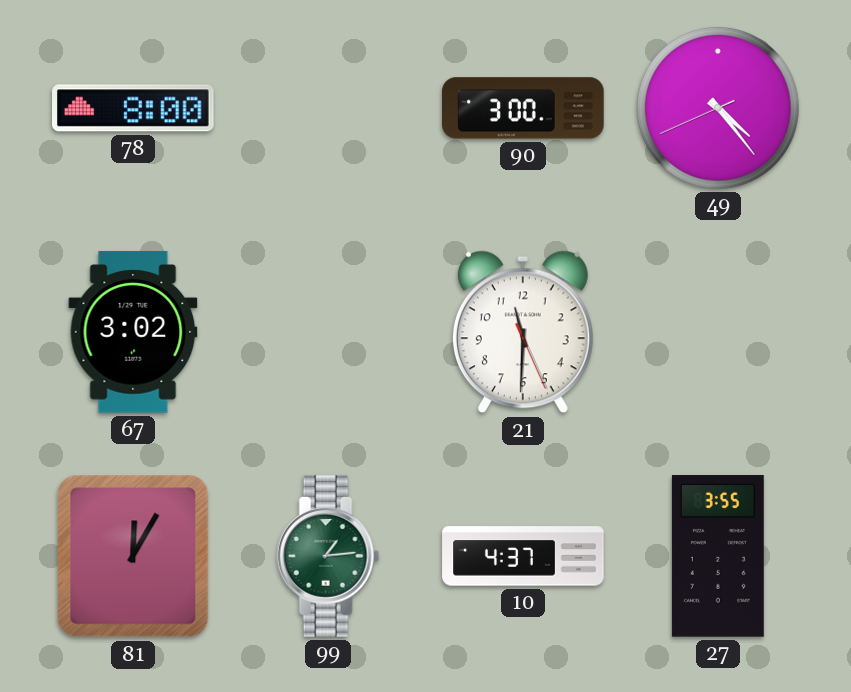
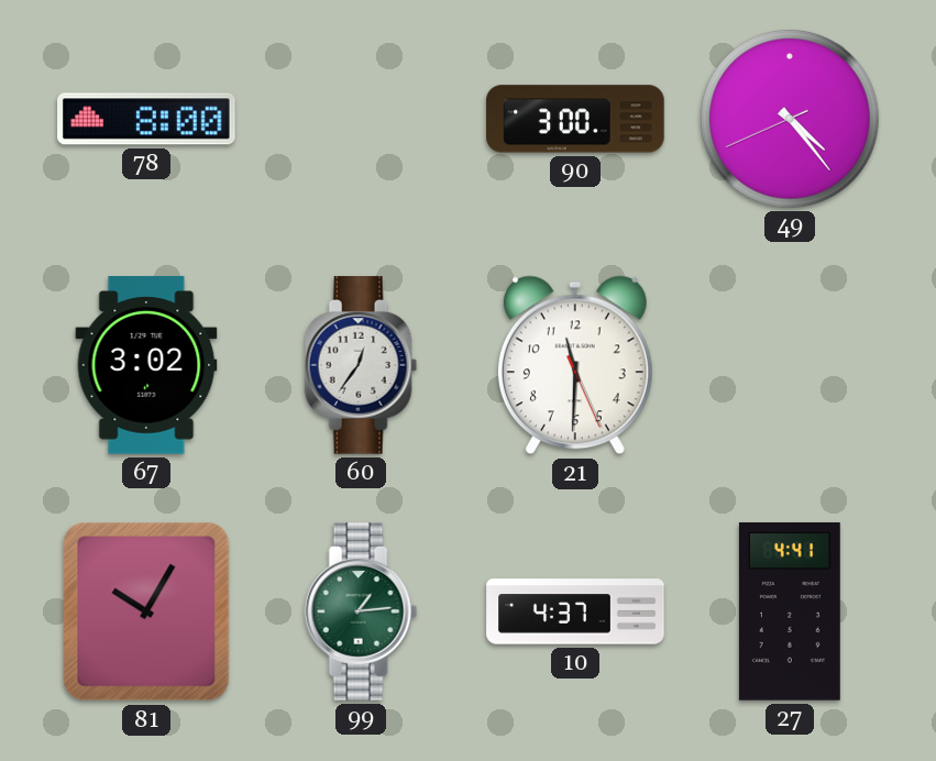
60: none -> 12:36
81: 12:05 -> 10:05
27: 3:55 -> 4:41
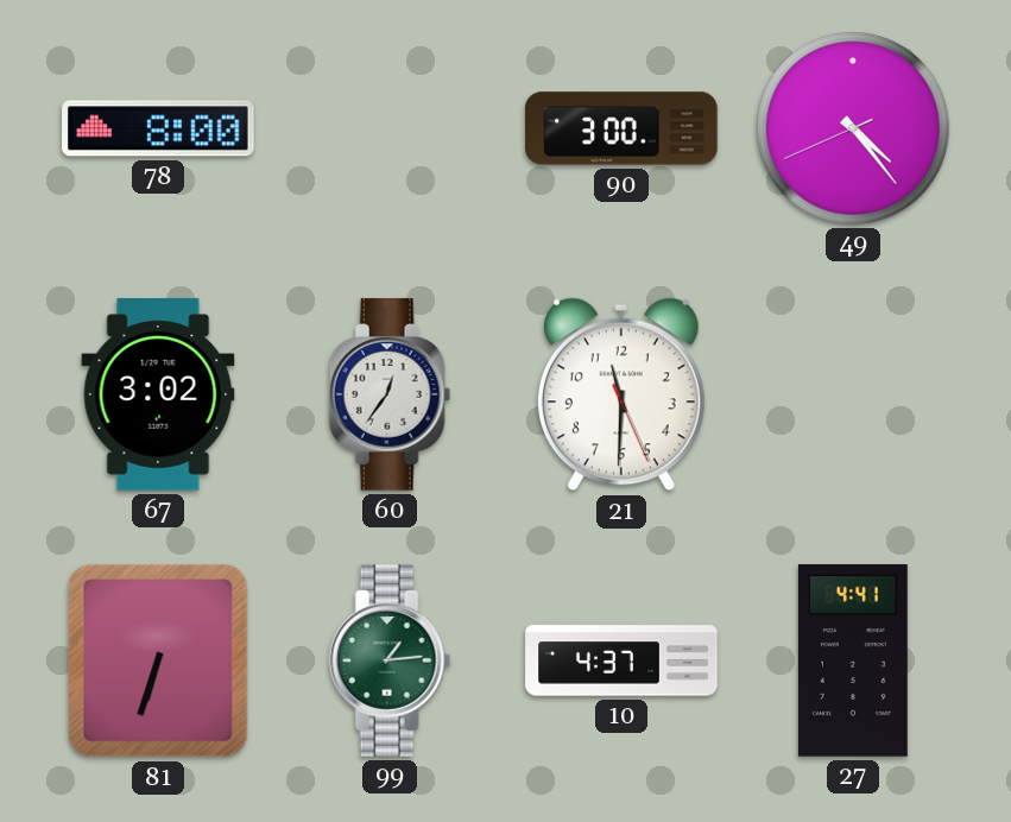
81: 10:05 -> 6:33
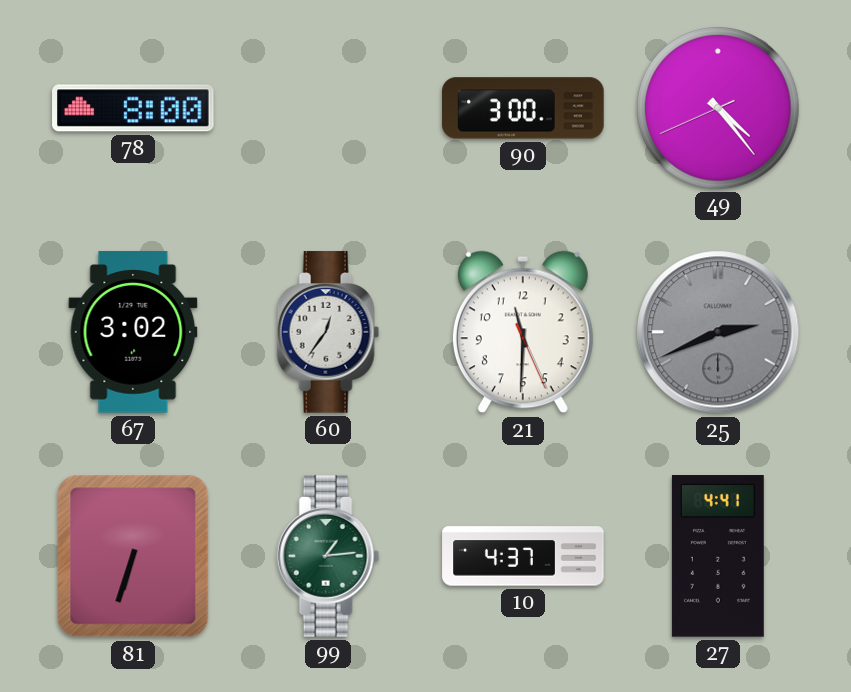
25: none -> 2:41
